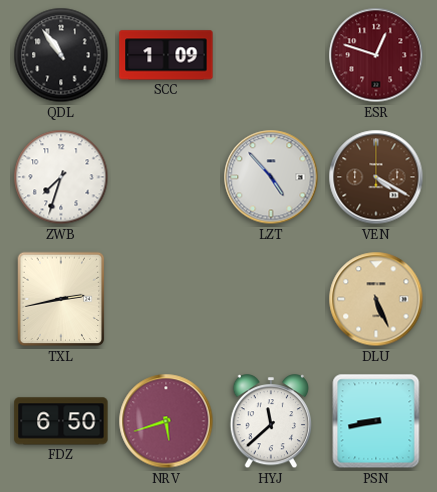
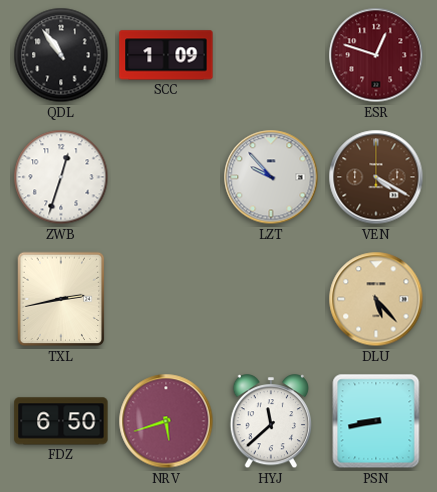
ZWB: 7:33 -> 12:33
LZT: 4:53 -> 9:53
DLU: 5:26 -> 5:23
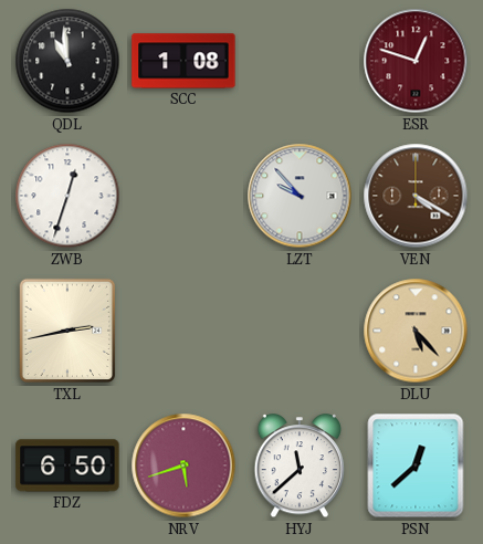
QDL: 10:54 -> 10:59
SCC: 1:09 -> 1:08
PSN: 8:43 -> 12:38
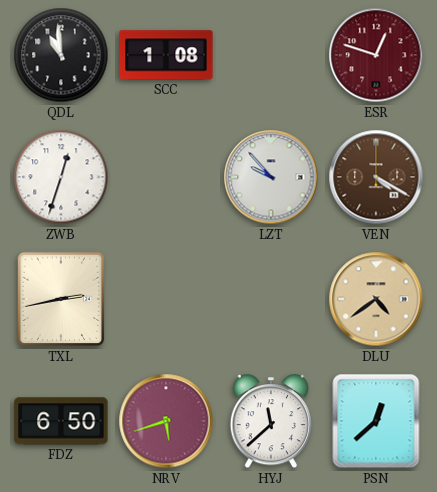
DLU: 5:23 -> 4:39
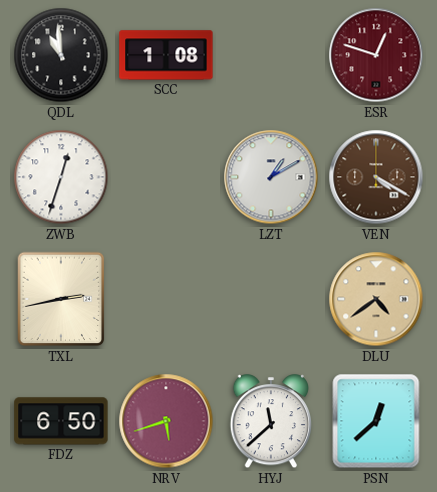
LZT: 9:53 -> 1:10
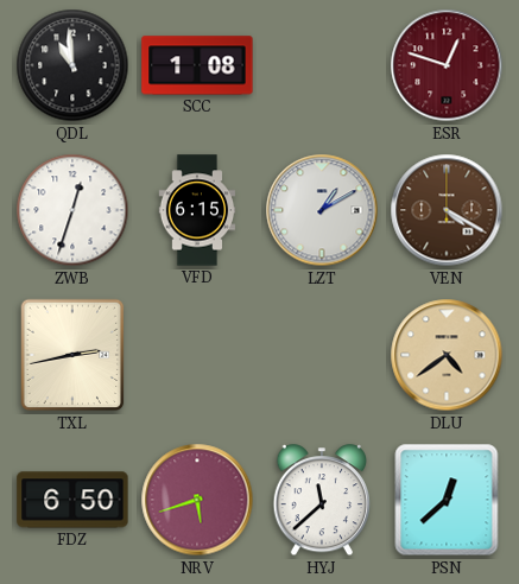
VFD: none -> 6:15
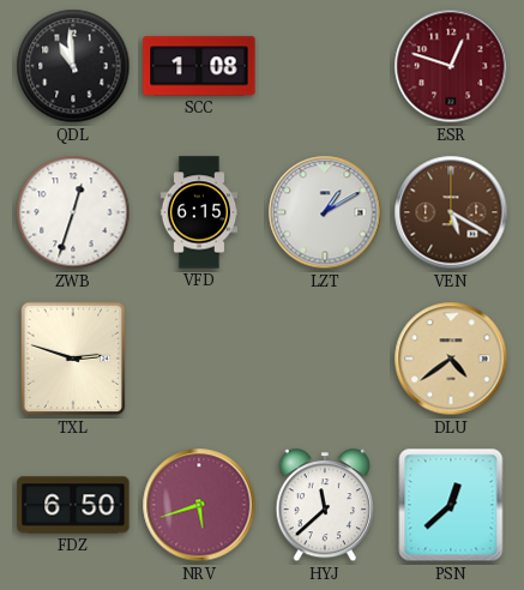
VEN: 4:20 -> 5:20
TXL: 2:43 -> 2:48
